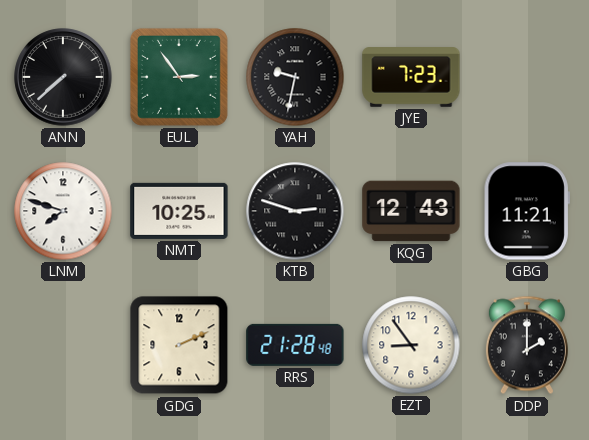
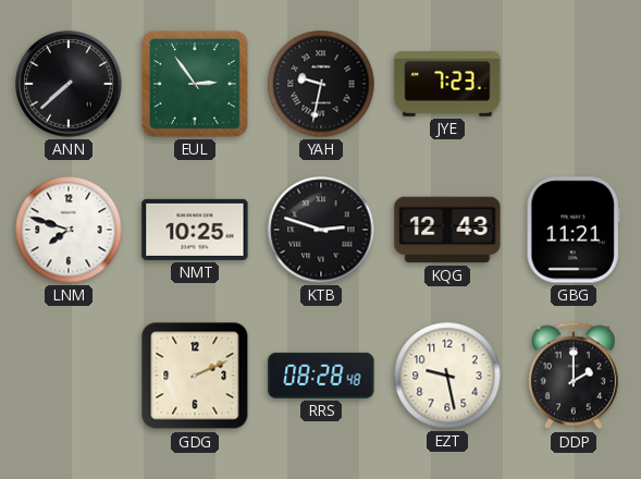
RRS: 21:28 -> 08:28
EZT: 8:54 -> 9:28
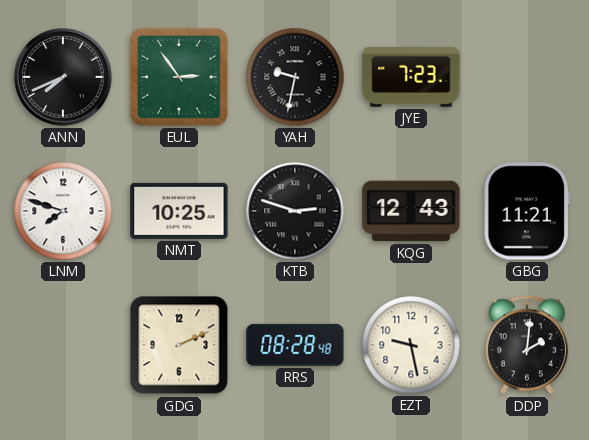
ANN: 7:38 -> 7:41
DDP: 2:00 -> 2:01
